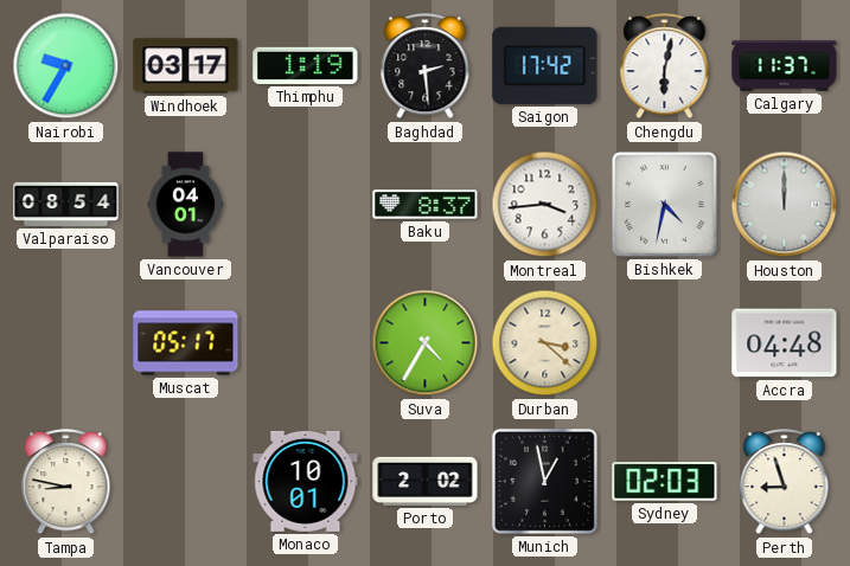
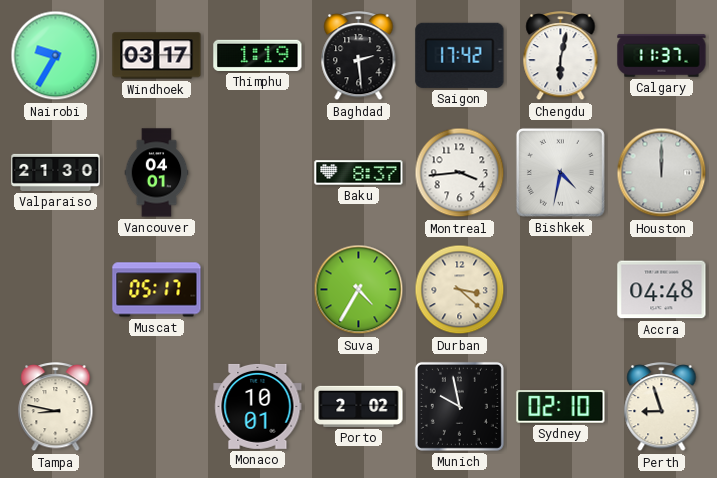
Valparaiso: 08:54 -> 21:30
Munich: 12:58 -> 9:58
Sydney: 02:03 -> 02:10
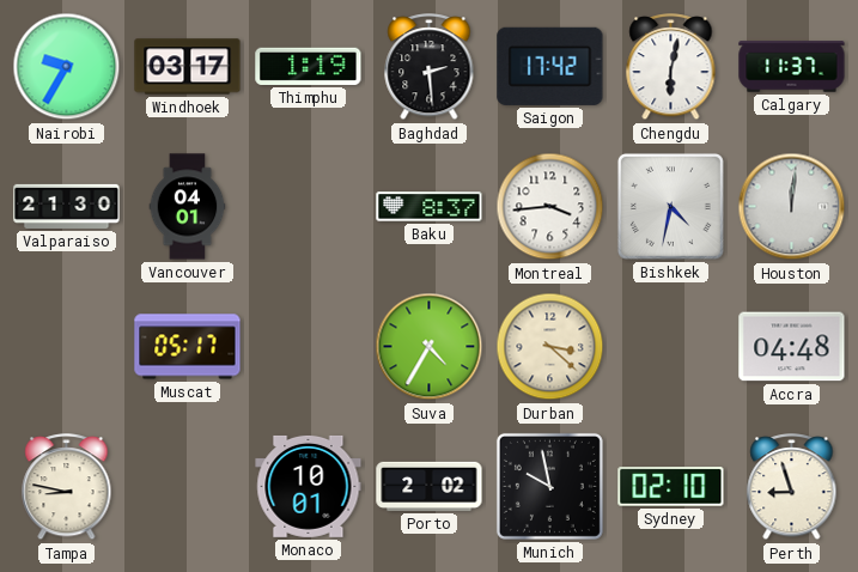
Houston: 12:00 -> 12:01
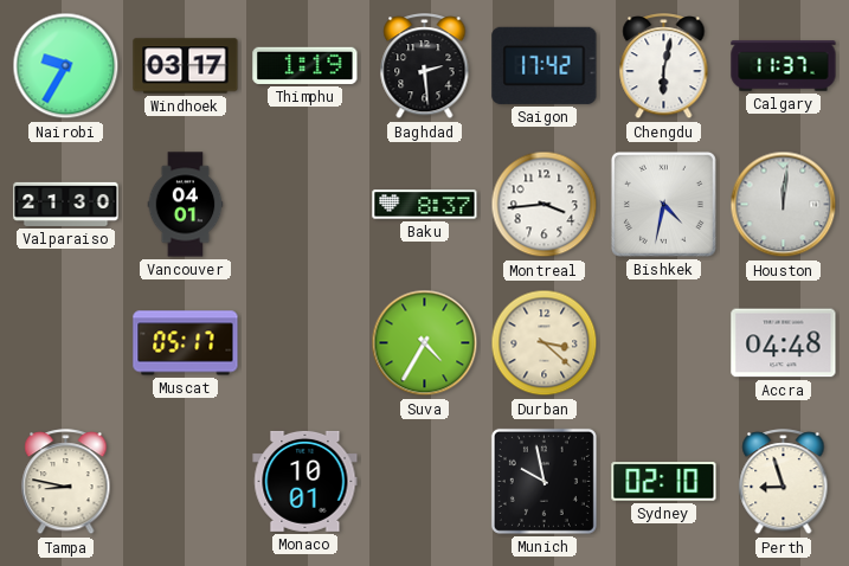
Porto: 2:02 -> none
